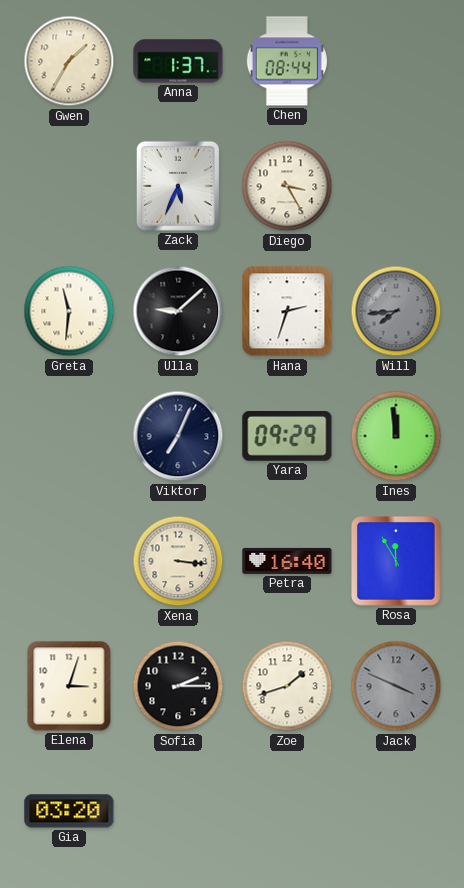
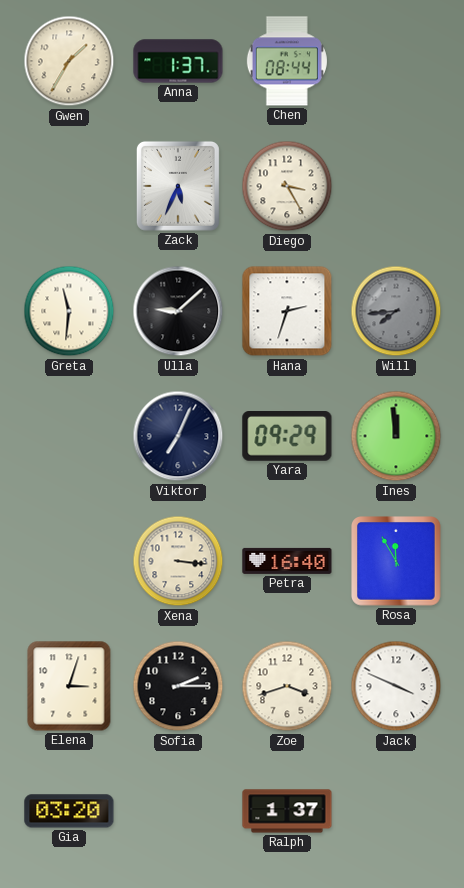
Zoe: 1:42 -> 3:42
Jack dial: grey -> white
Ralph: none -> 1:37
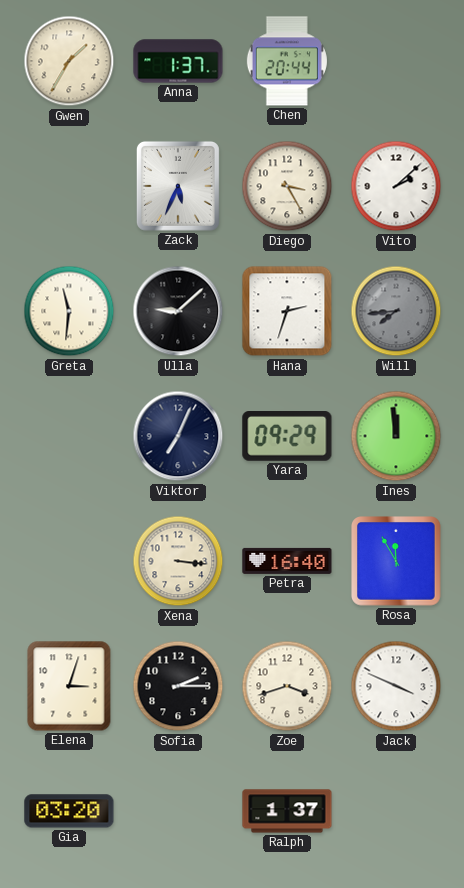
Chen: 08:44 -> 20:44
Vito: none -> 2:08
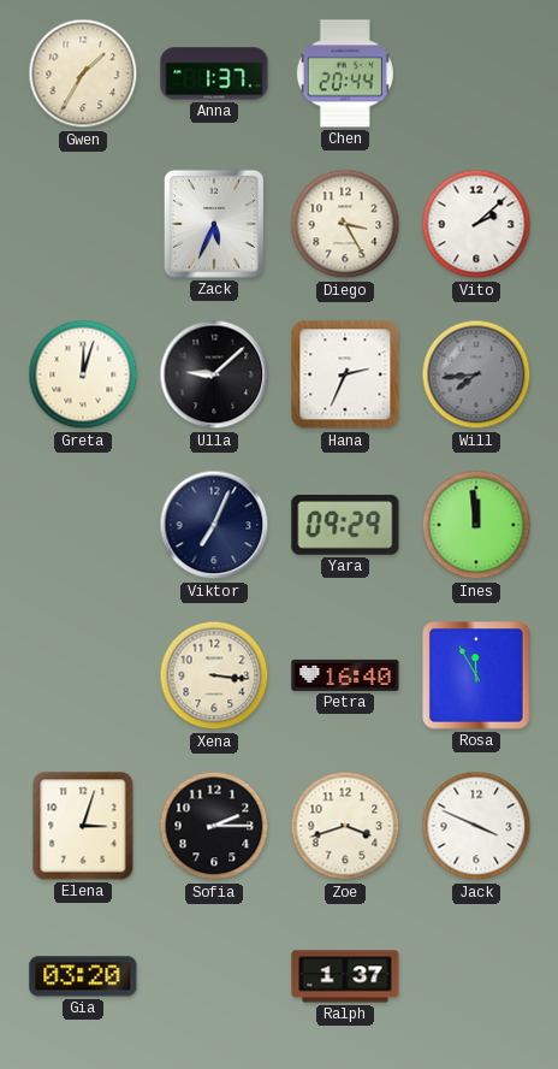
Greta: 11:31 -> 12:03
Hana: 2:33 -> 2:34
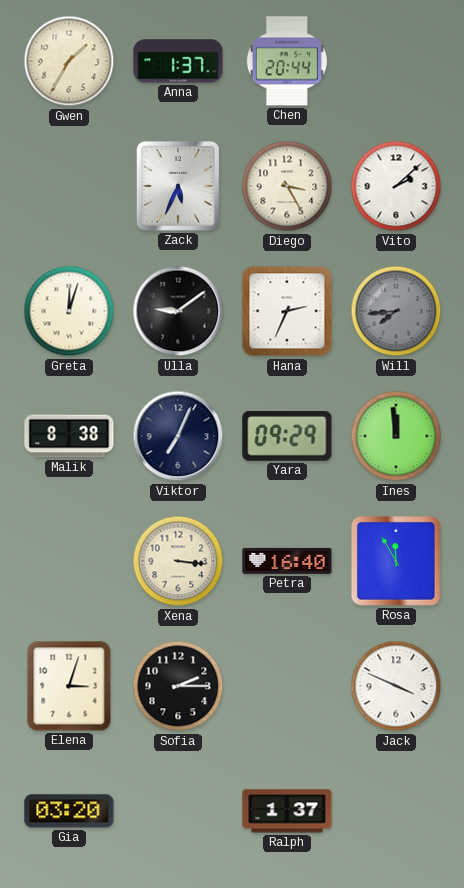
Ulla: 9:08 -> 9:09
Malik: none -> 8:38
Zoe: 3:42 -> none
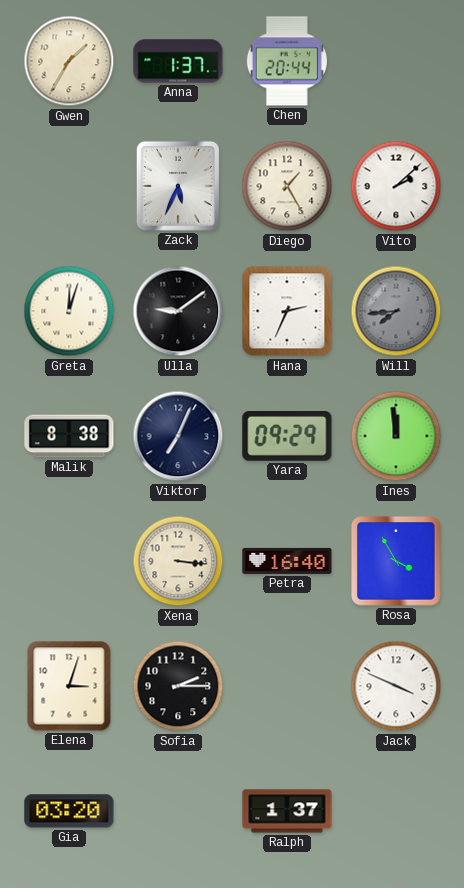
Diego: 3:25 -> 1:25
Rosa: 11:55 -> 3:55
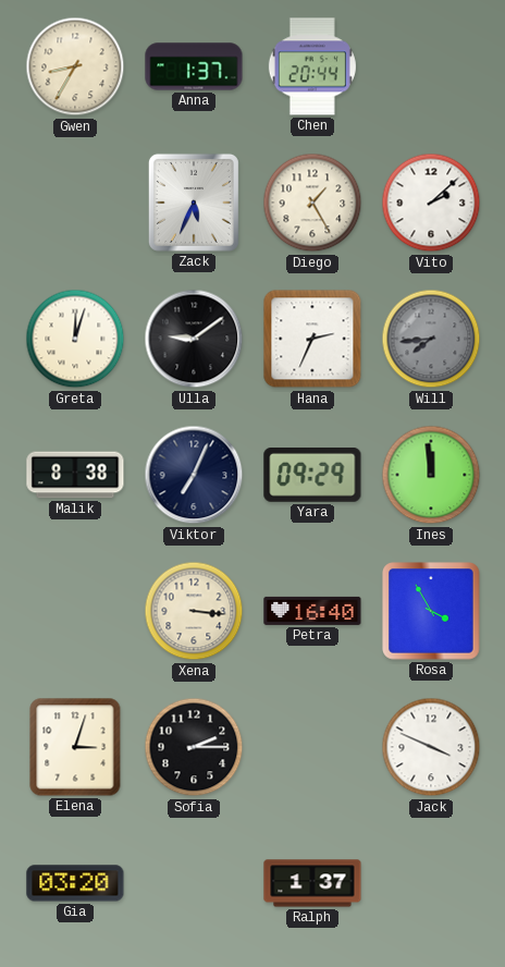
Gwen: 1:35 -> 8:35
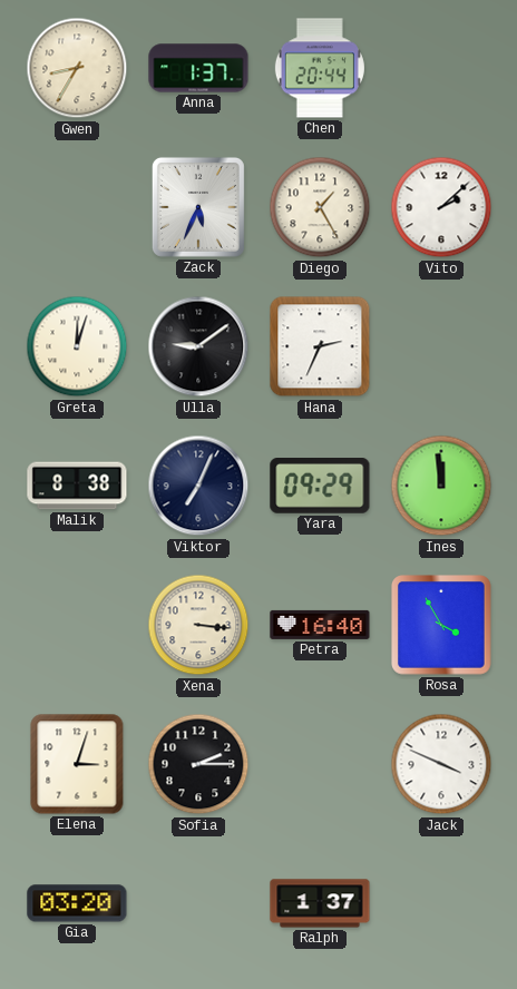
Will: 7:44 -> none
